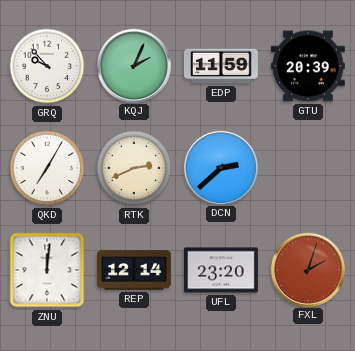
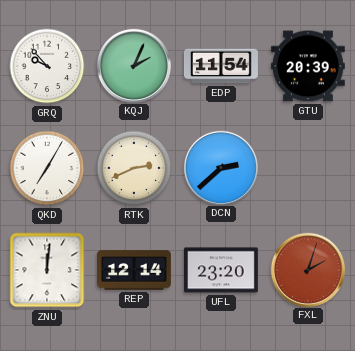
EDP: 11:59 -> 11:54
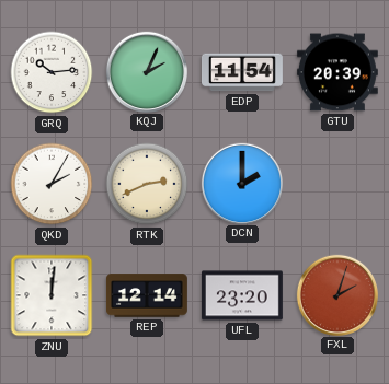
GRQ: 9:53 -> 10:14
QKD: 7:05 -> 2:05
DCN: 2:38 -> 2:00
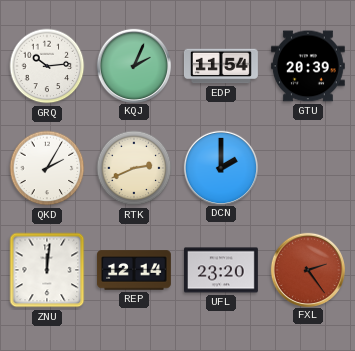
FXL: 2:03 -> 2:24
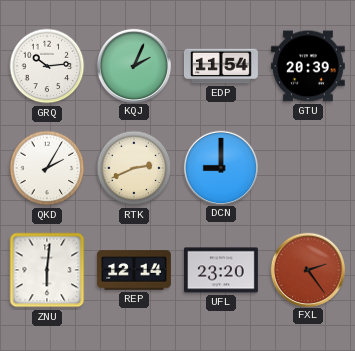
DCN: 2:00 -> 9:00
ZNU: 12:01 -> 6:01
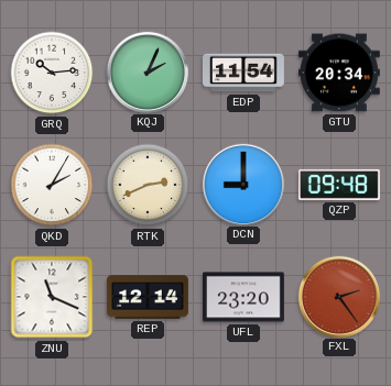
GTU: 20:39 -> 20:34
QZP: none -> 09:48
ZNU: 6:01 -> 11:19
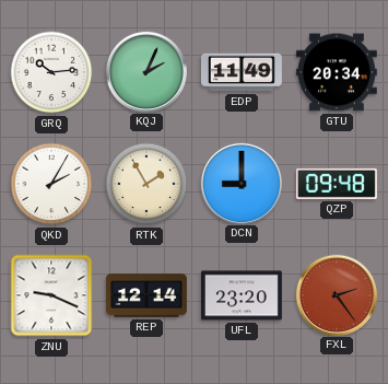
EDP: 11:54 -> 11:49
RTK: 2:41 -> 1:55
ZNU: 11:19 -> 9:19
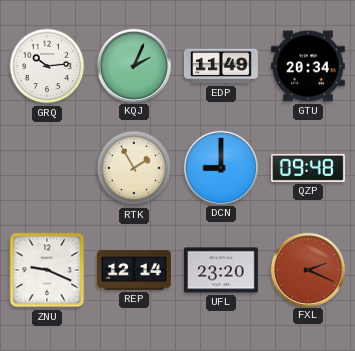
QKD: 2:05 -> none
FXL: 2:24 -> 2:19
